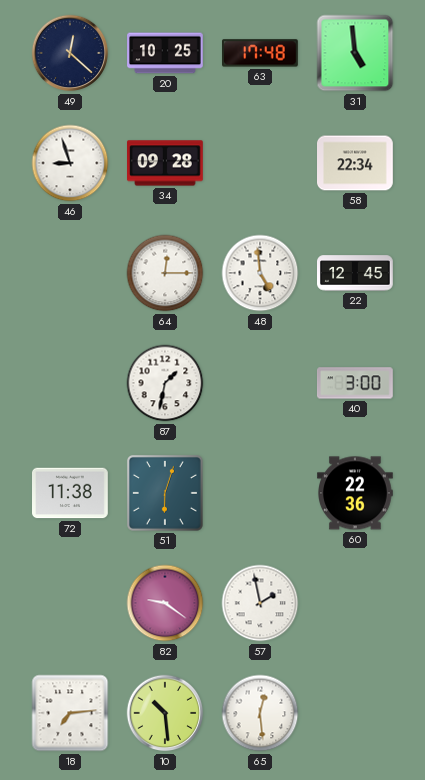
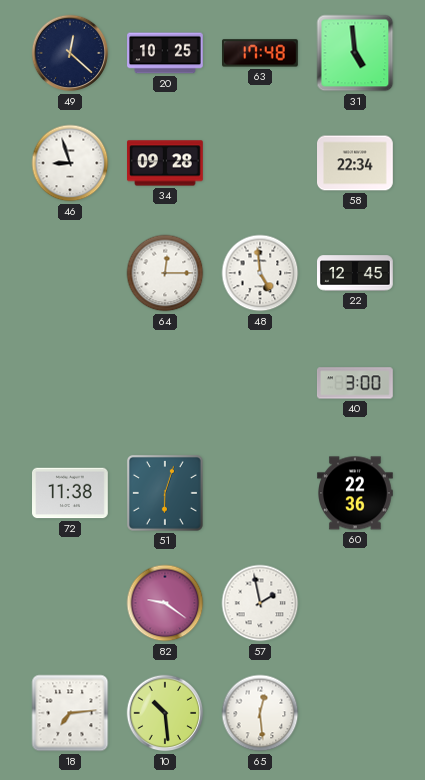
87: 1:32 -> none
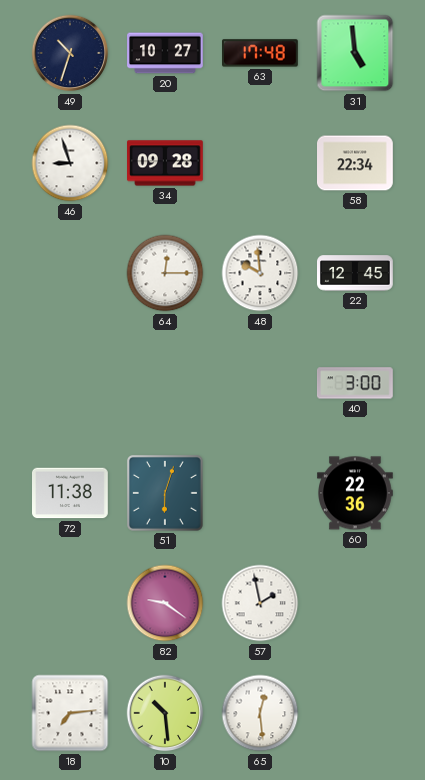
49: 12:22 -> 10:33
20: 10:25 -> 10:27
48: 4:59 -> 9:59
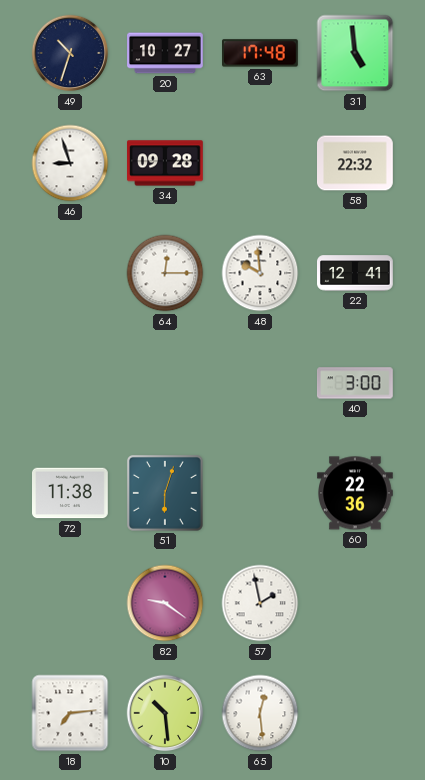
58: 22:34 -> 22:32
22: 12:45 -> 12:41
